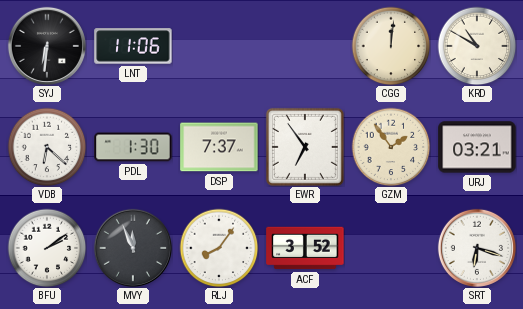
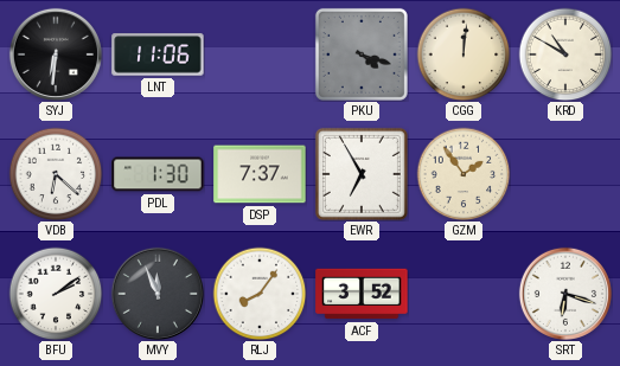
PKU: none -> 4:18
EWR: 6:54 -> 6:55
URJ: 03:21 -> none
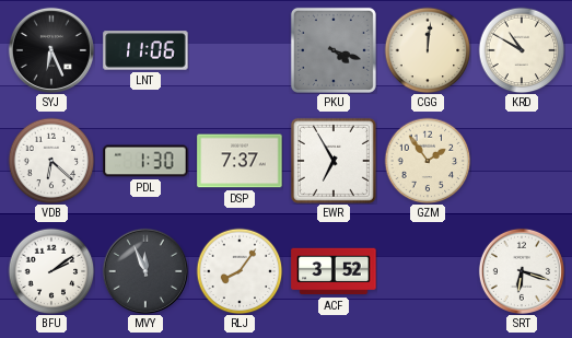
SYJ: 6:31 -> 6:26
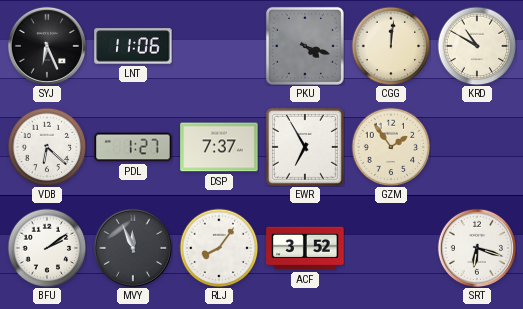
PDL: 1:30 -> 1:27
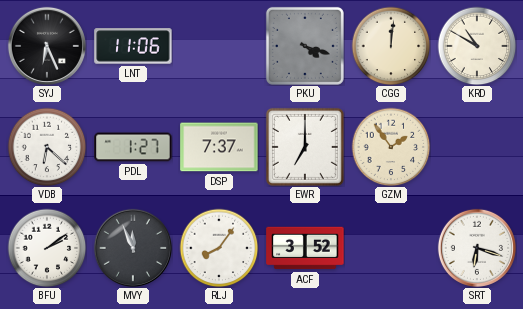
EWR: 6:55 -> 7:00
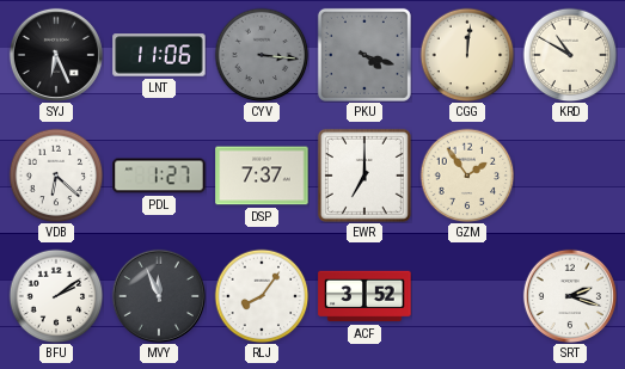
CYV: none -> 3:16
SRT: 6:18 -> 2:18
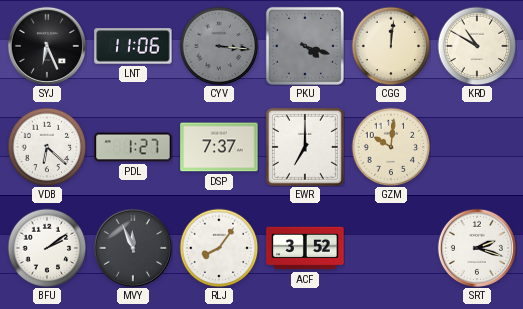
GZM: 1:54 -> 10:01
